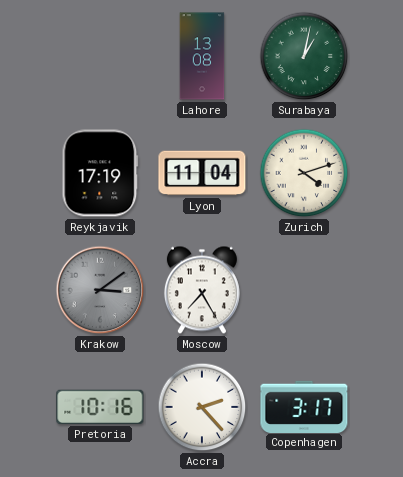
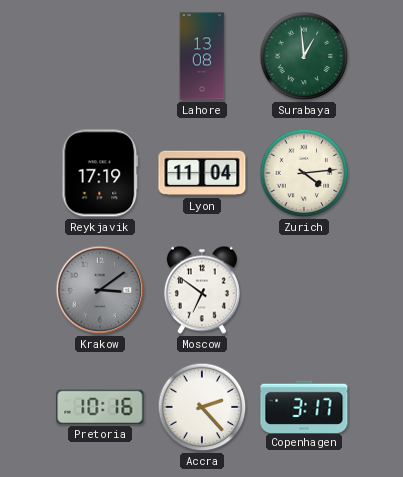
Surabaya: 1:02 -> 12:59
Zurich: 4:12 -> 4:14
Moscow: 7:25 -> 6:51
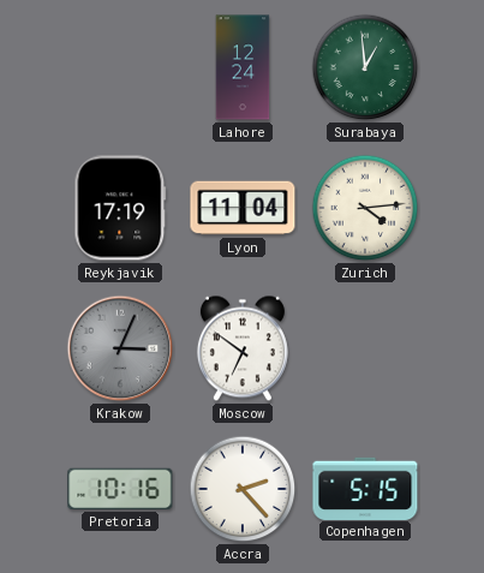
Lahore: 13:08 -> 12:24
Krakow: 3:09 -> 3:04
Copenhagen: 3:17 -> 5:15
